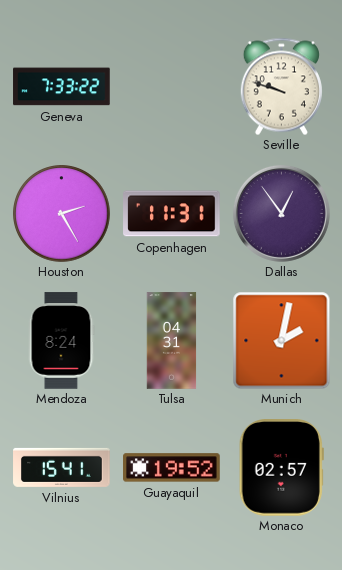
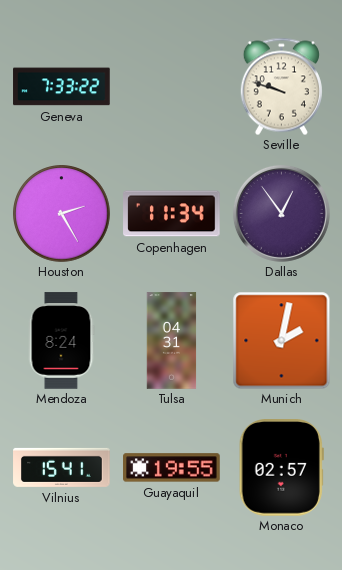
Copenhagen: 11:31 -> 11:34
Guayaquil: 19:52 -> 19:55
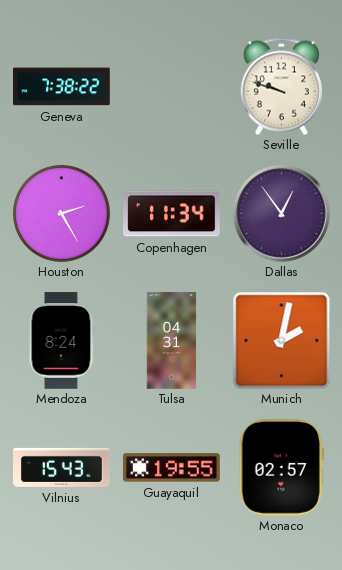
Geneva: 7:33 -> 7:38
Vilnius: 15:41 -> 15:43
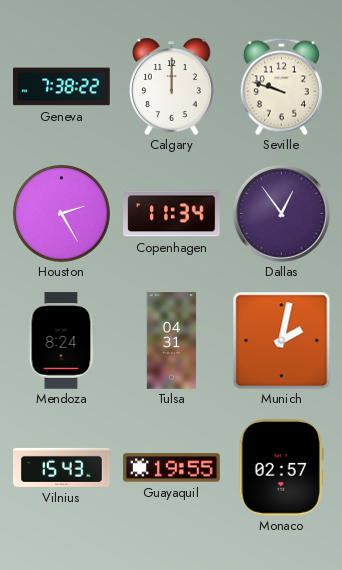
Calgary: none -> 12:00
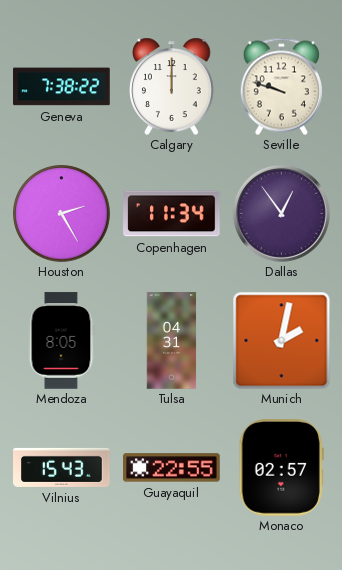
Mendoza: 8:24 -> 8:05
Guayaquil: 19:55 -> 22:55
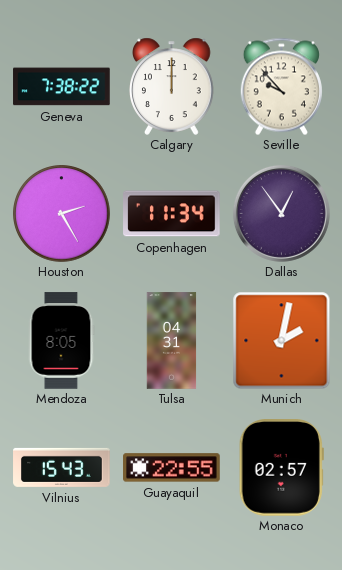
Seville: 9:48 -> 9:53
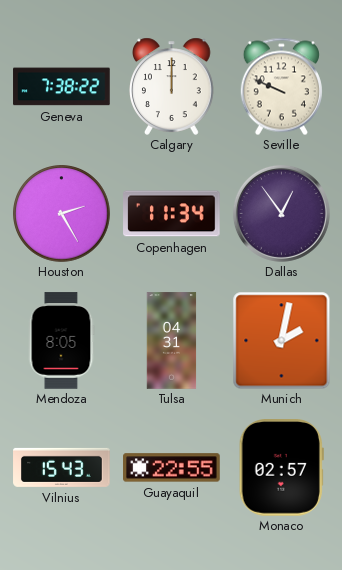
Seville: 9:53 -> 9:49
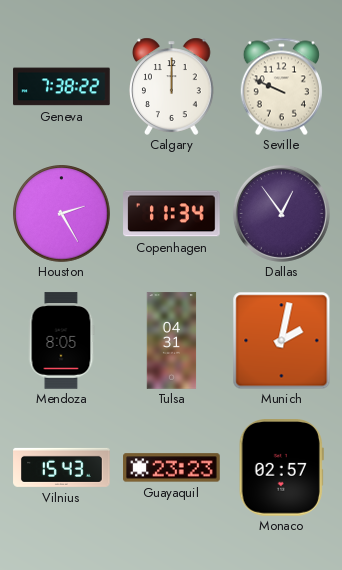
Guayaquil: 22:55 -> 23:23
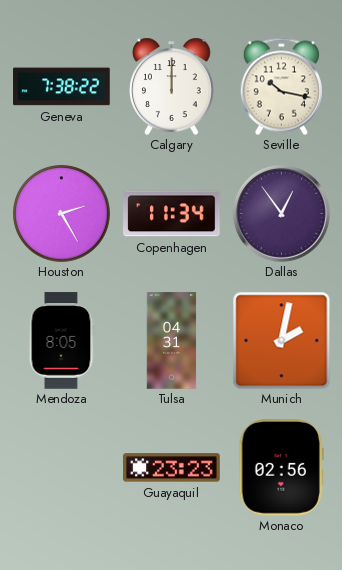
Seville: 9:49 -> 10:17
Vilnius: 15:43 -> none
Monaco: 02:57 -> 02:56
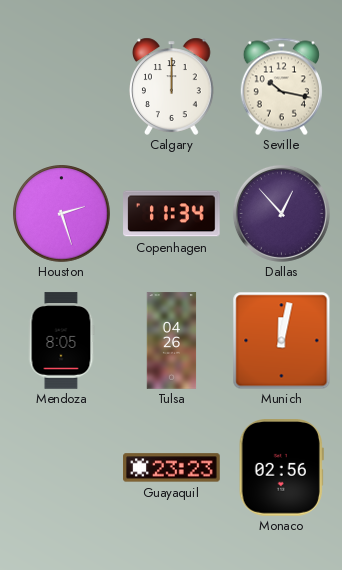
Geneva: 7:38 -> none
Houston: 2:25 -> 2:27
Dallas: 12:54 -> 12:53
Tulsa: 04:31 -> 04:26
Munich: 2:02 -> 12:02
